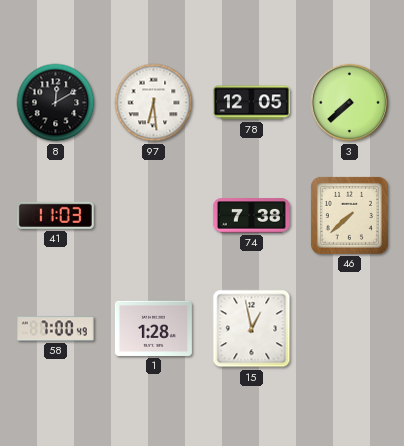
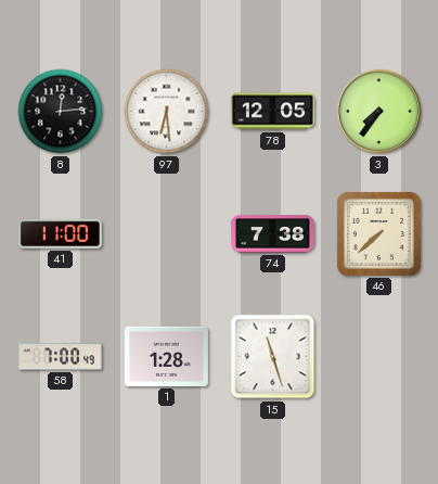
8: 12:10 -> 12:14
3: 7:38 -> 7:36
41: 11:03 -> 11:00
15: 12:58 -> 11:27
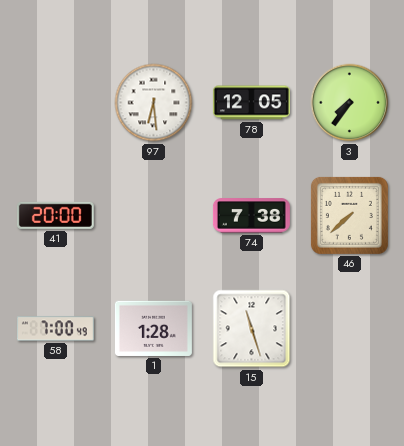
8: 12:14 -> none
41: 11:00 -> 20:00
